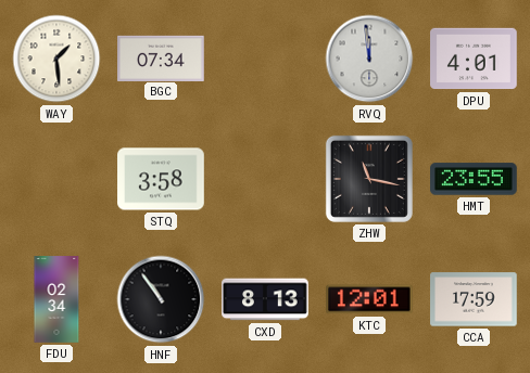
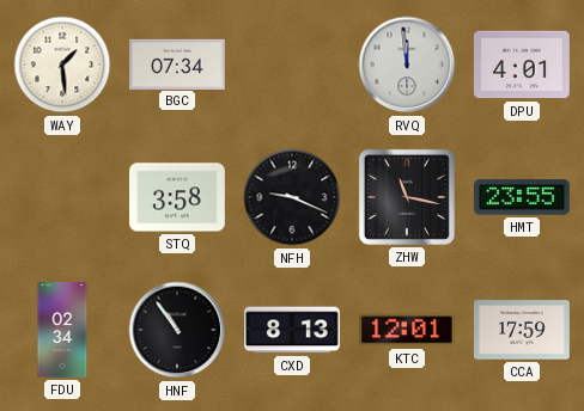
NFH: none -> 9:19
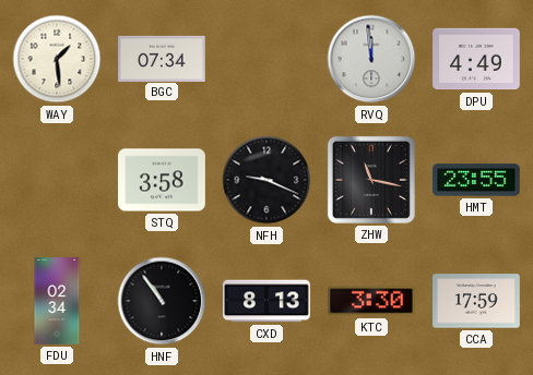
DPU: 4:01 -> 4:49
KTC: 12:01 -> 3:30
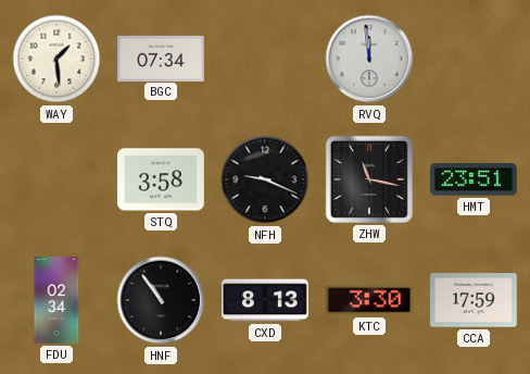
DPU: 4:49 -> none
HMT: 23:55 -> 23:51
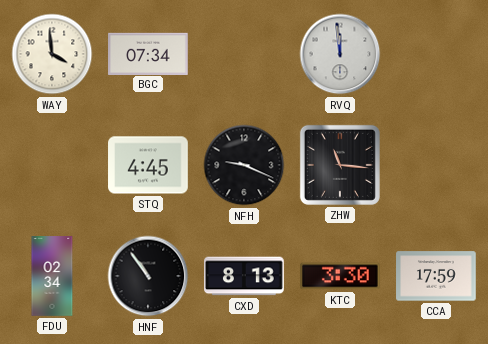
WAY: 1:29 -> 3:59
STQ: 3:58 -> 4:45
ZHW: 11:17 -> 11:16
HMT: 23:51 -> none
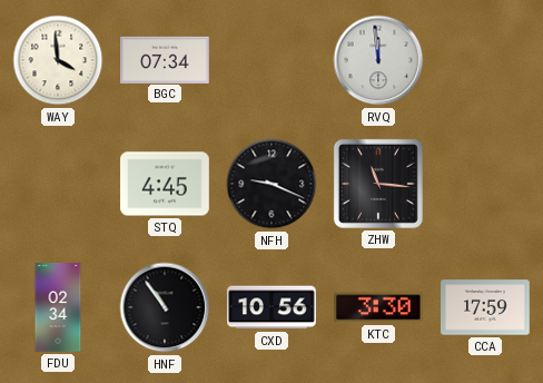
CXD: 8:13 -> 10:56
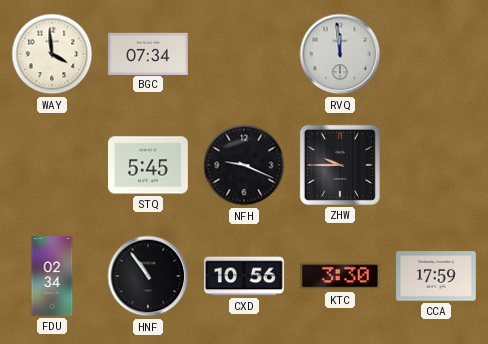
STQ: 4:45 -> 5:45
ZHW: 11:16 -> 9:45
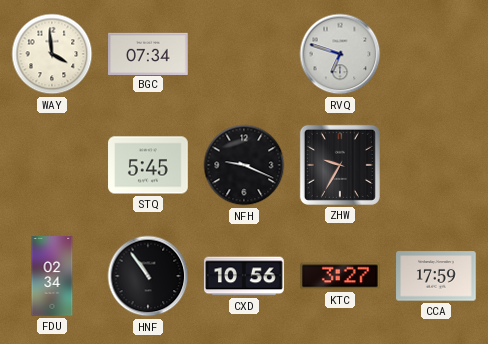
RVQ: 11:59 -> 6:48
ZHW: 9:45 -> 9:35
KTC: 3:30 -> 3:27
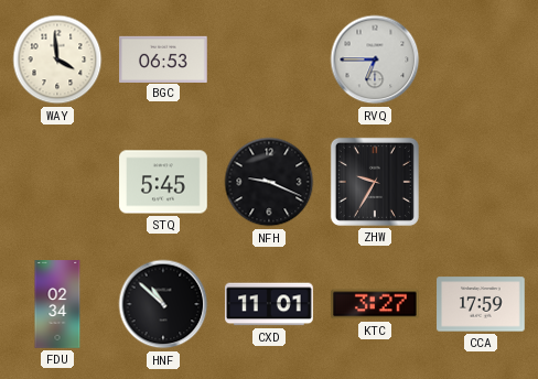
BGC: 07:34 -> 06:53
RVQ: 6:48 -> 6:45
HNF: 10:54 -> 10:52
CXD: 10:56 -> 11:01
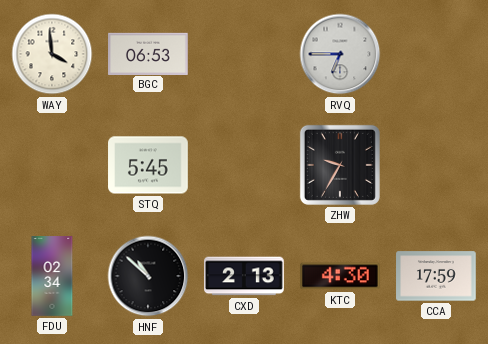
NFH: 9:19 -> none
CXD: 11:01 -> 2:13
KTC: 3:27 -> 4:30
